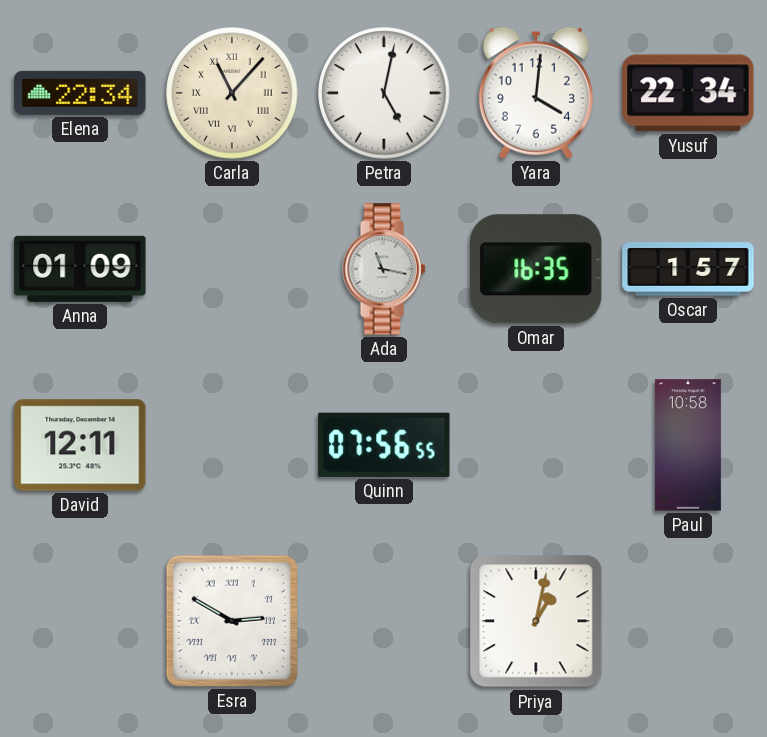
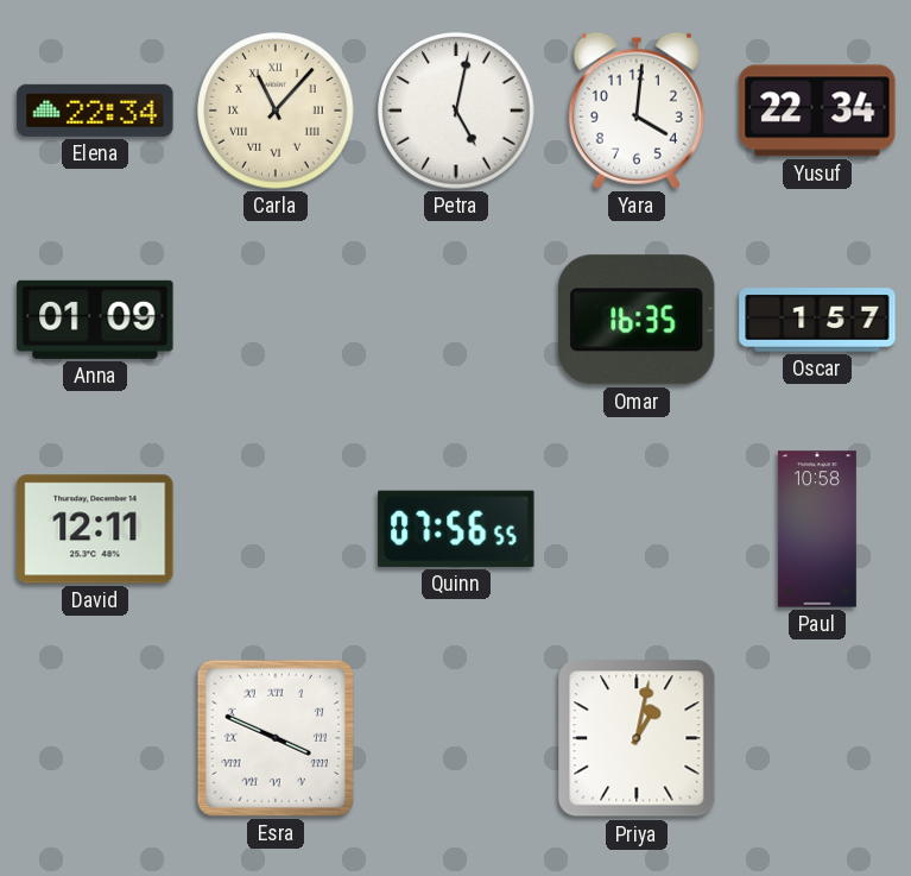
Ada: 11:17 -> none
Esra: 2:50 -> 3:49
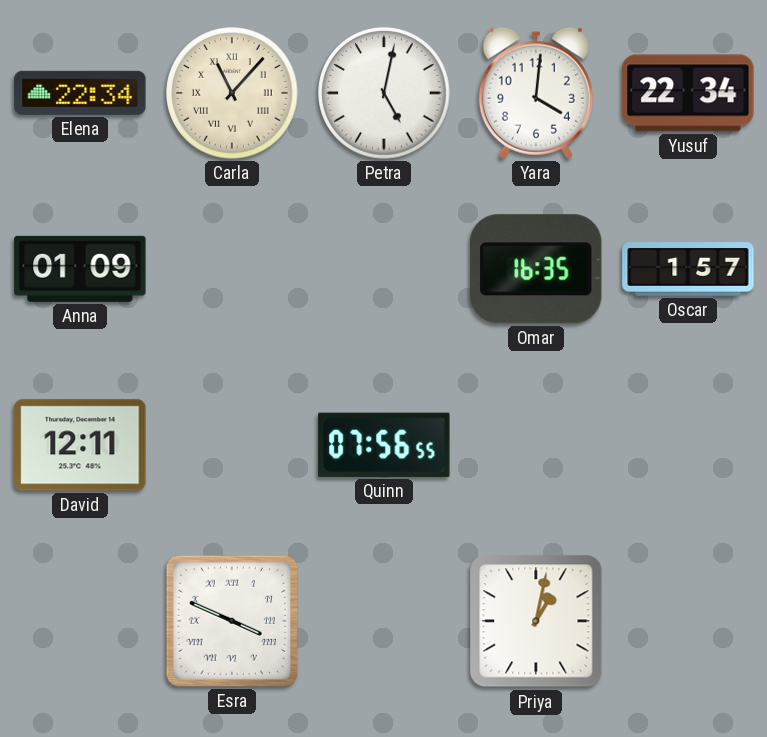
Paul: 10:58 -> none
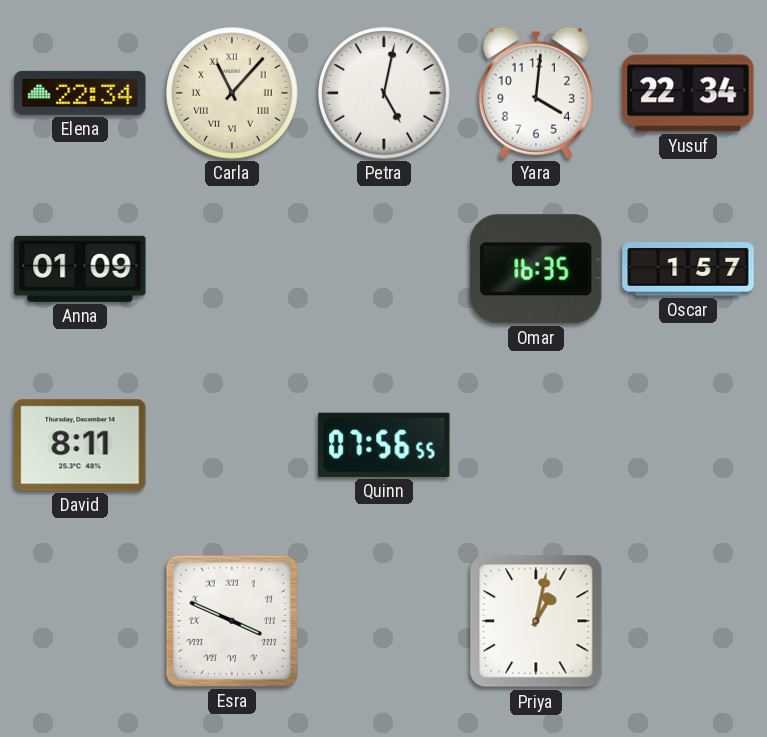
David: 12:11 -> 8:11
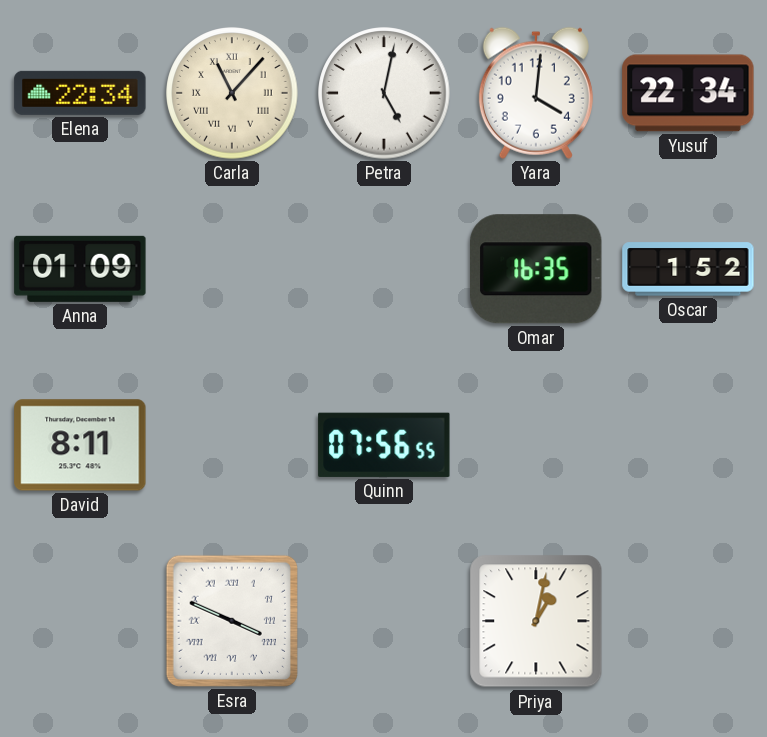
Oscar: 1:57 -> 1:52
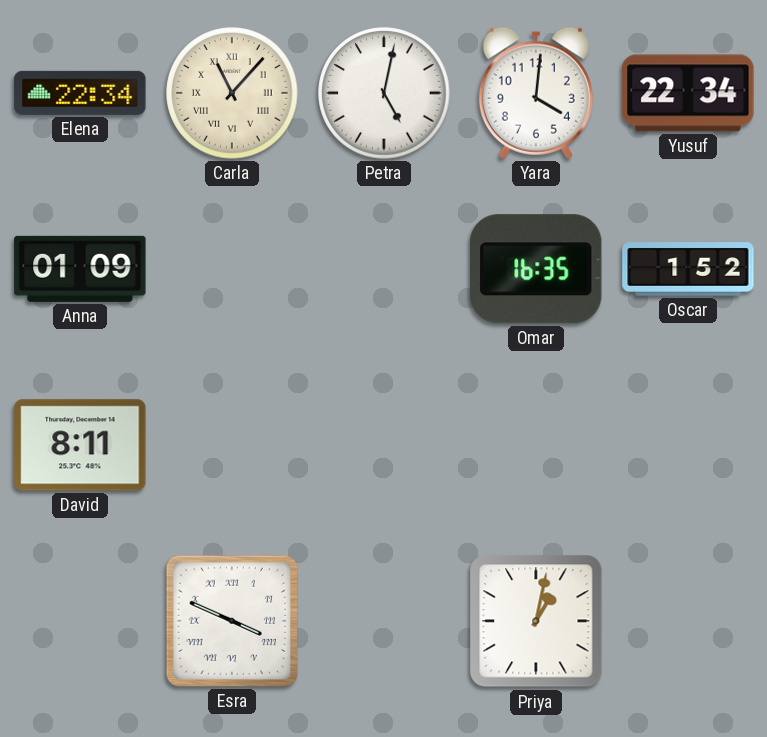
Quinn: 07:56 -> none
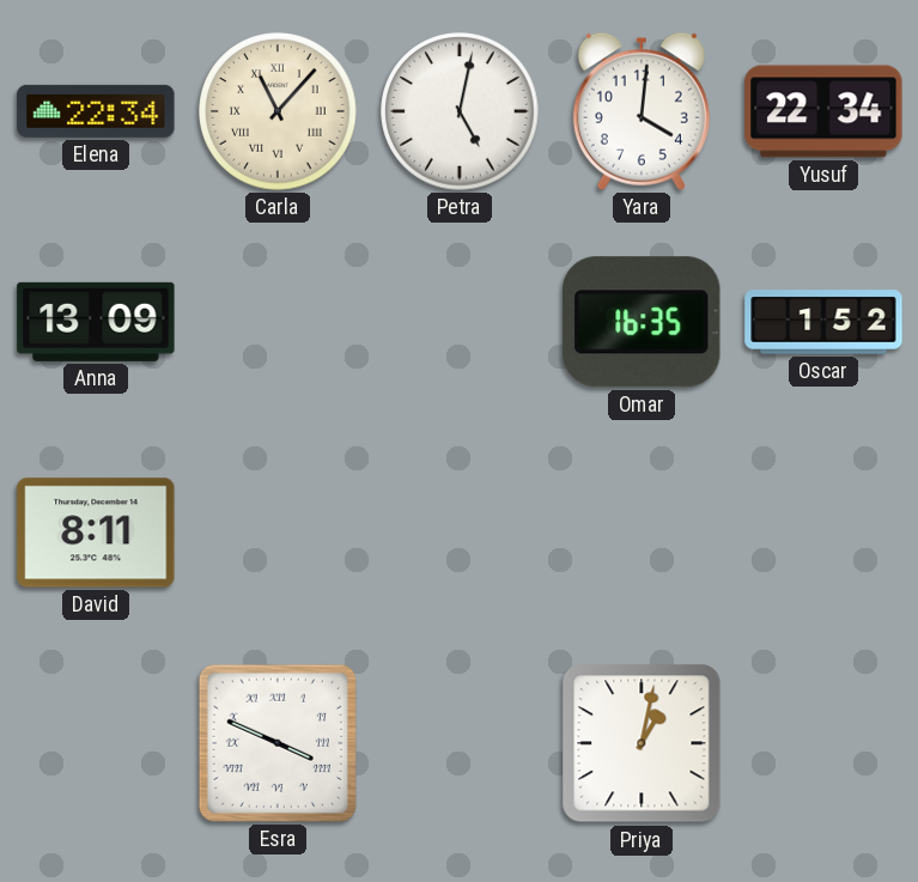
Anna: 01:09 -> 13:09
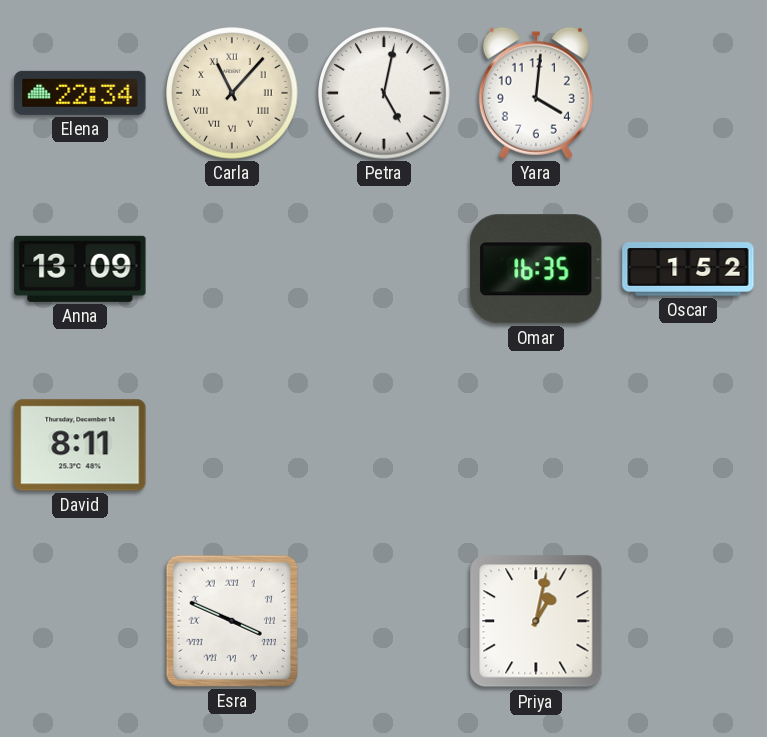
Yusuf: 22:34 -> none
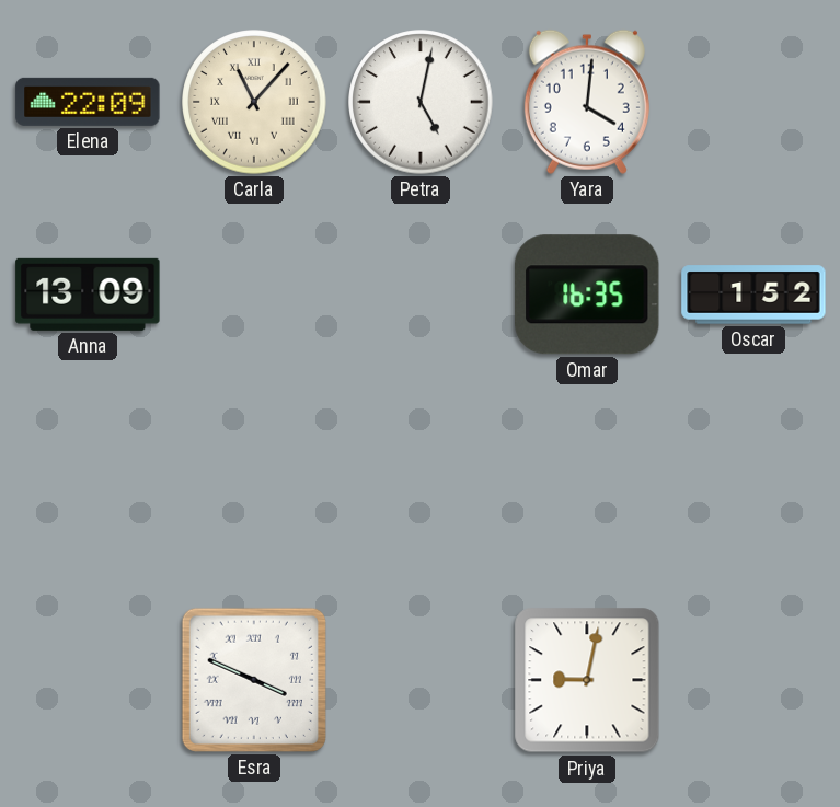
Elena: 22:34 -> 22:09
David: 8:11 -> none
Priya: 1:02 -> 9:02
